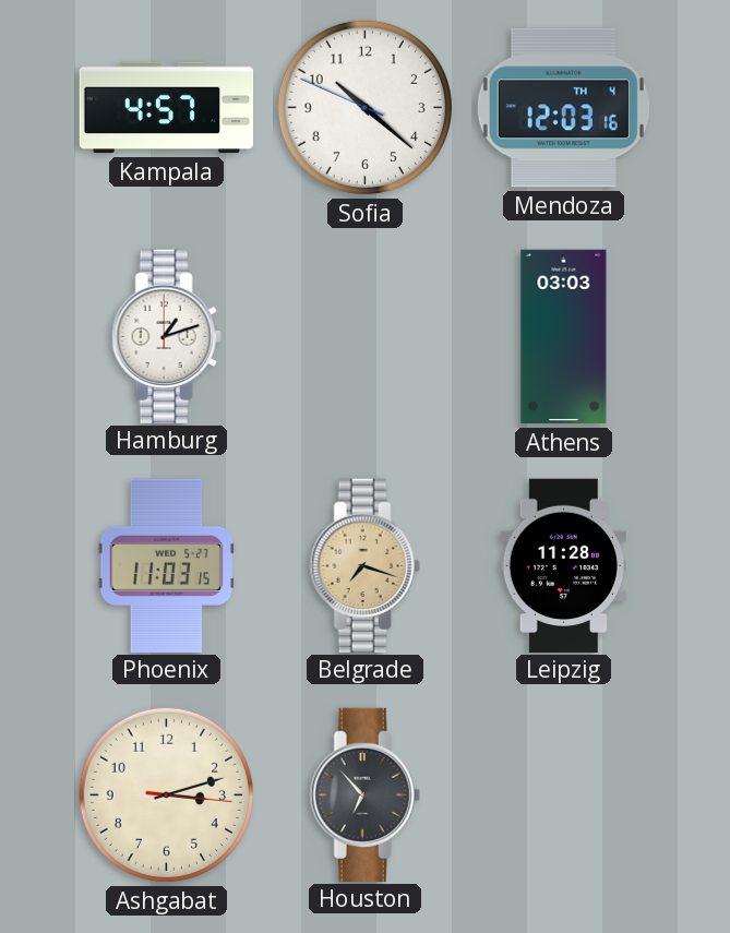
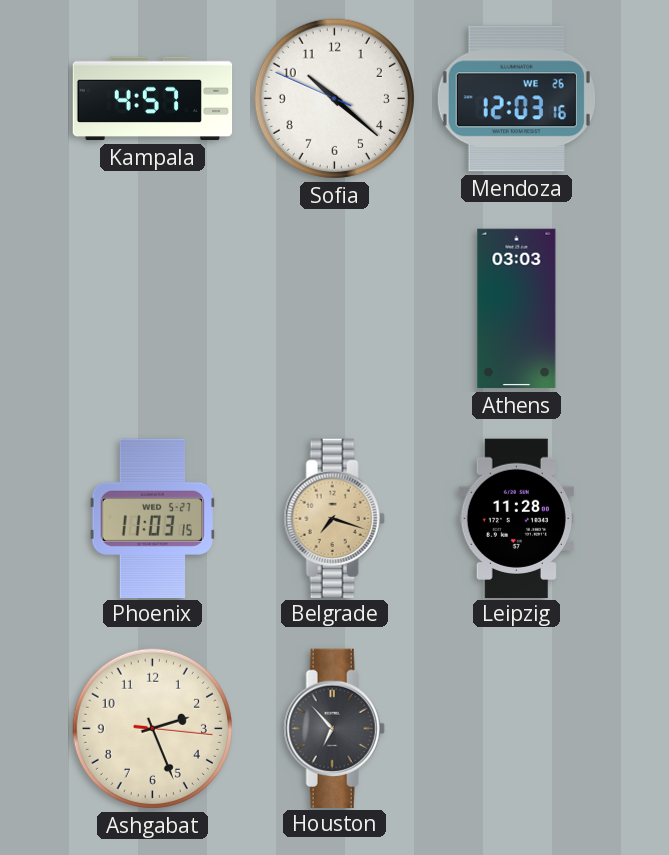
Mendoza date: TH 4 -> WE 26
Hamburg: 1:12 -> none
Ashgabat: 3:12 -> 2:26
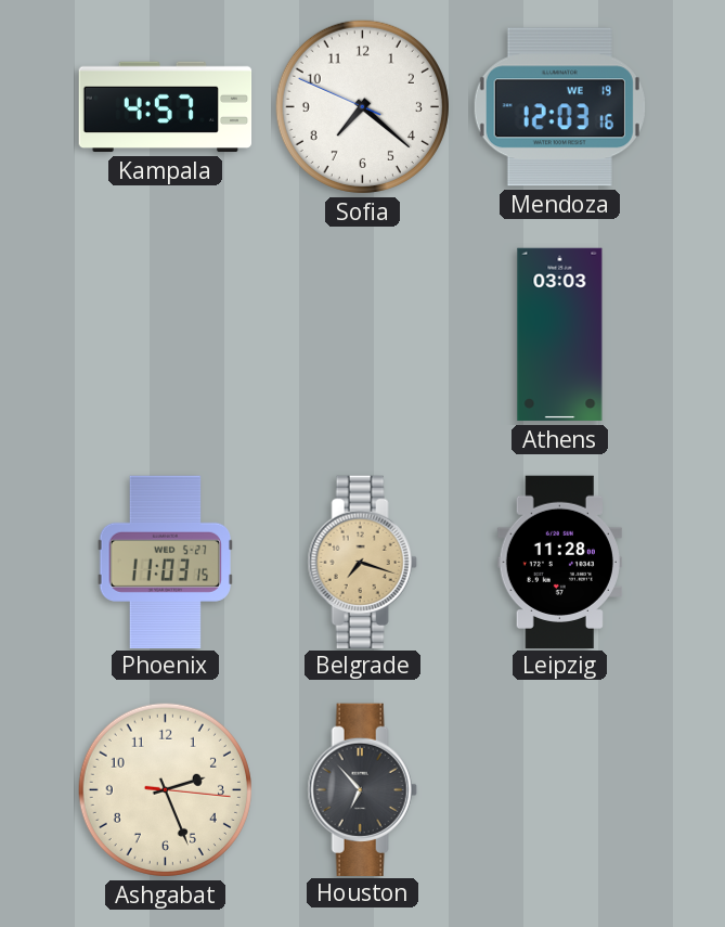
Sofia: 10:21 -> 7:21
Mendoza date: WE 26 -> WE 19
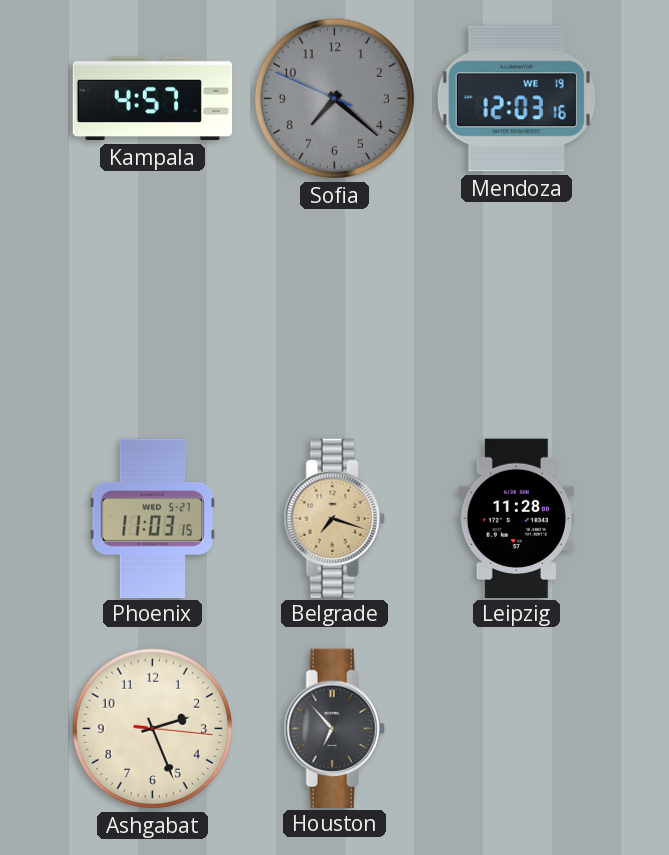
Sofia dial: white -> grey
Athens: 03:03 -> none
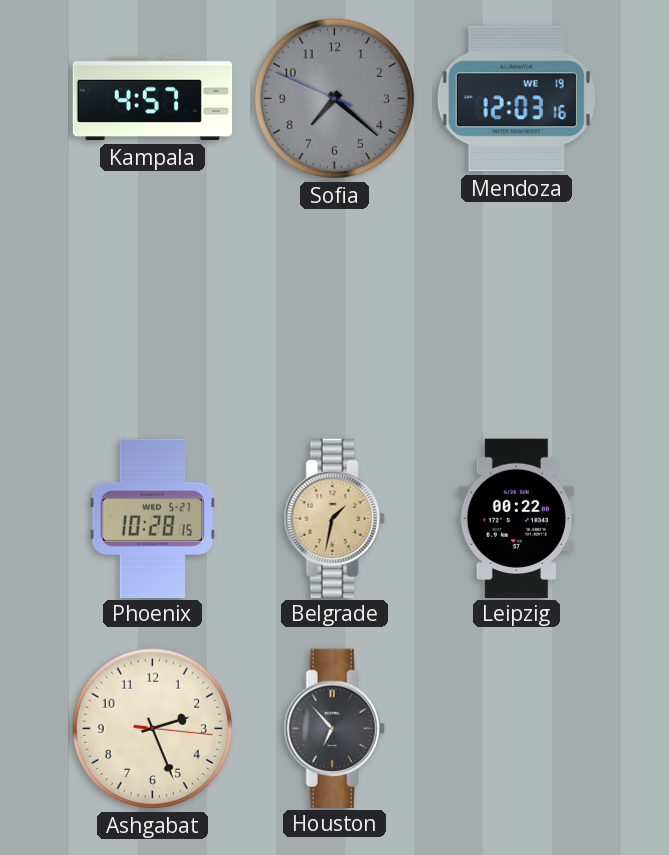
Phoenix: 11:03 -> 10:28
Belgrade: 7:18 -> 1:32
Leipzig: 11:28 -> 00:22
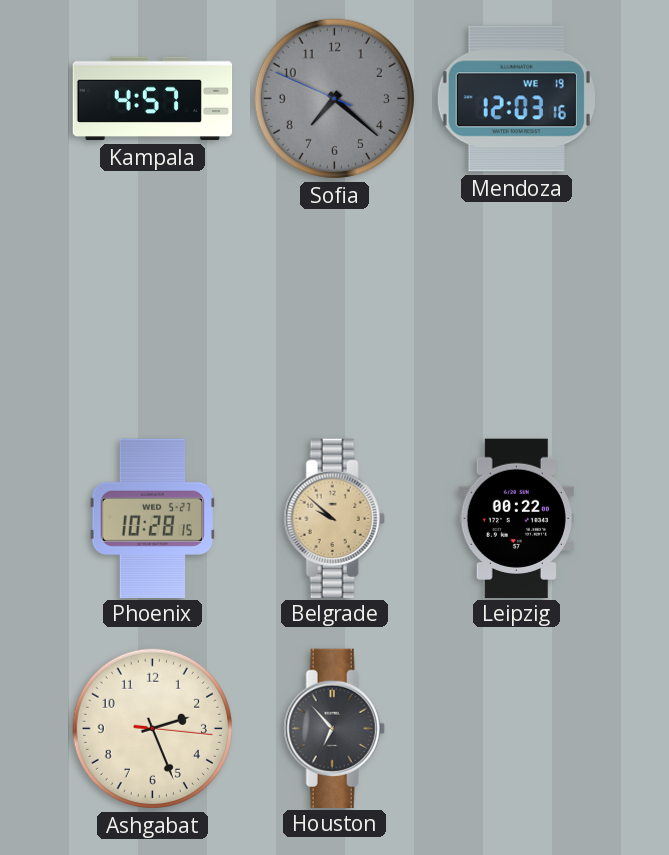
Belgrade: 1:32 -> 9:52
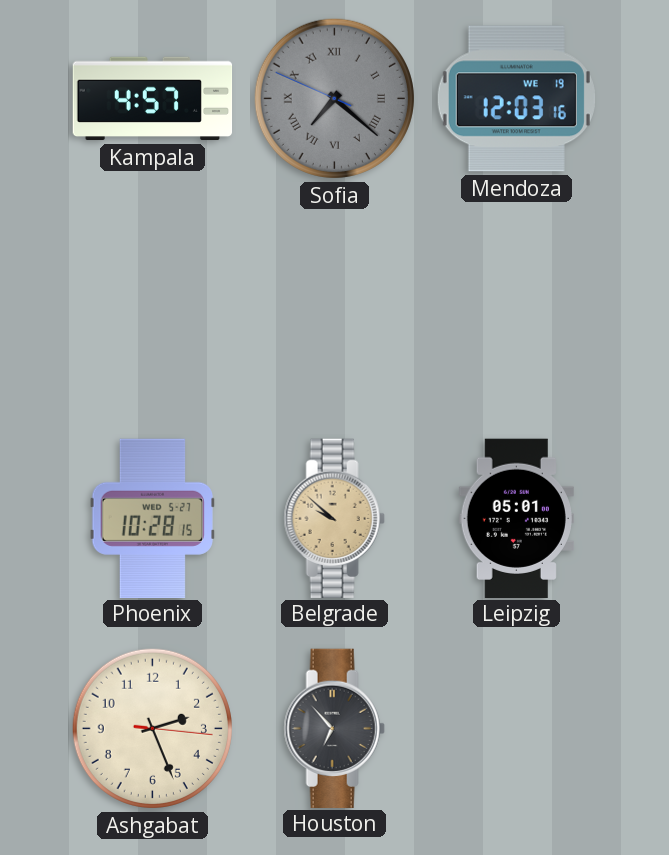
Sofia numerals: Arabic -> Roman
Leipzig: 00:22 -> 05:01
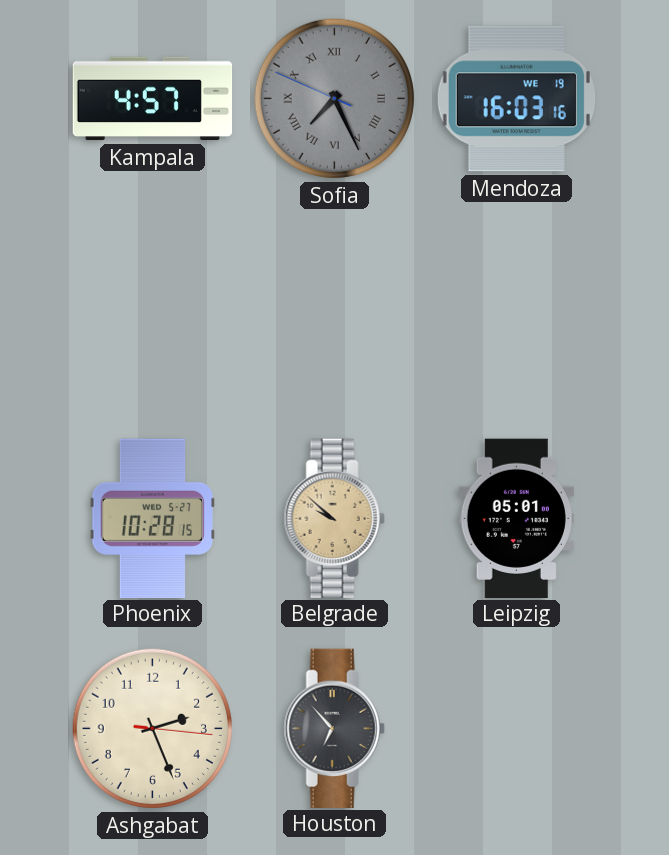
Sofia: 7:21 -> 7:25
Mendoza: 12:03 -> 16:03
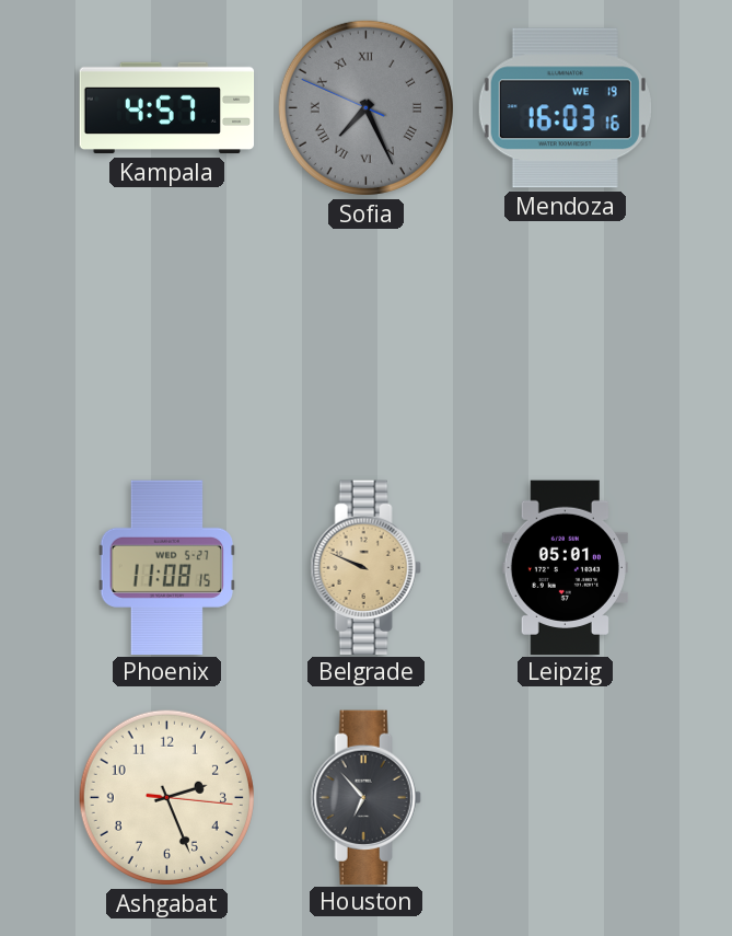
Phoenix: 10:28 -> 11:08
Belgrade: 9:52 -> 9:49
